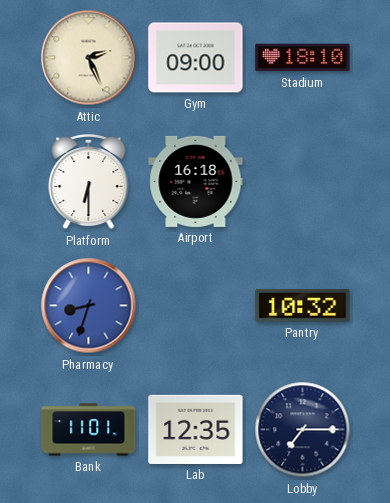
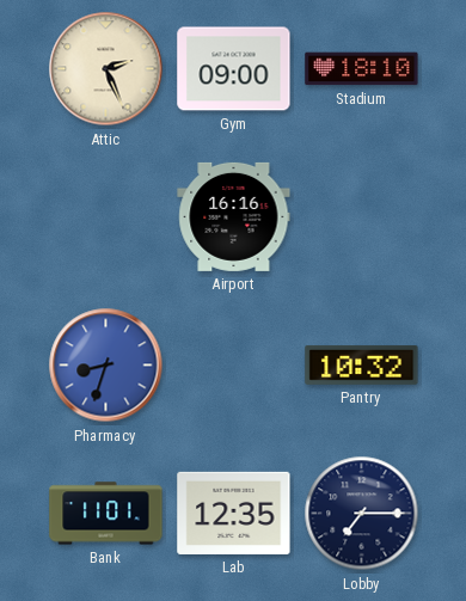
Platform: 6:30 -> none
Airport: 16:18 -> 16:16
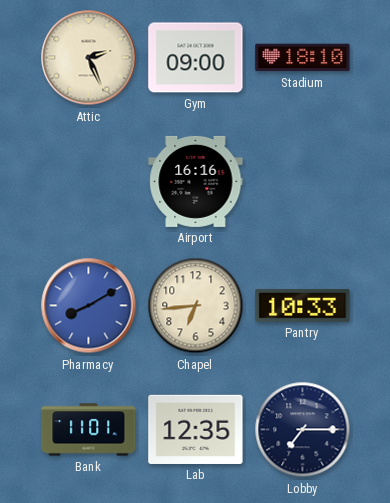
Pharmacy: 8:33 -> 8:10
Chapel: none -> 6:44
Pantry: 10:32 -> 10:33
